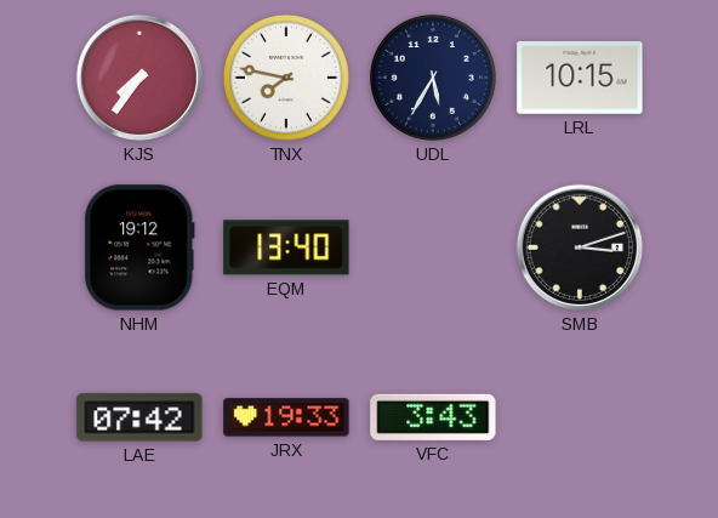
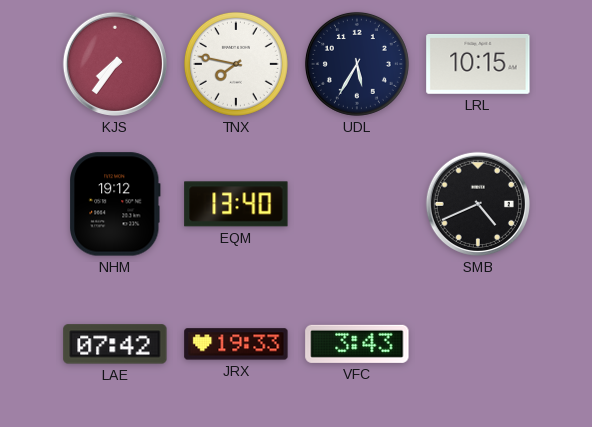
SMB: 3:12 -> 4:41
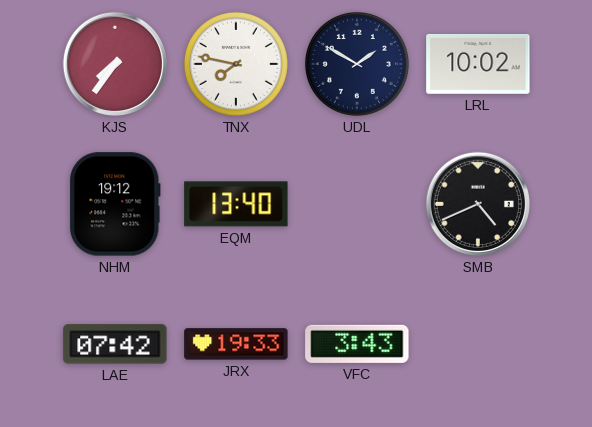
UDL: 5:35 -> 1:50
LRL: 10:15 -> 10:02
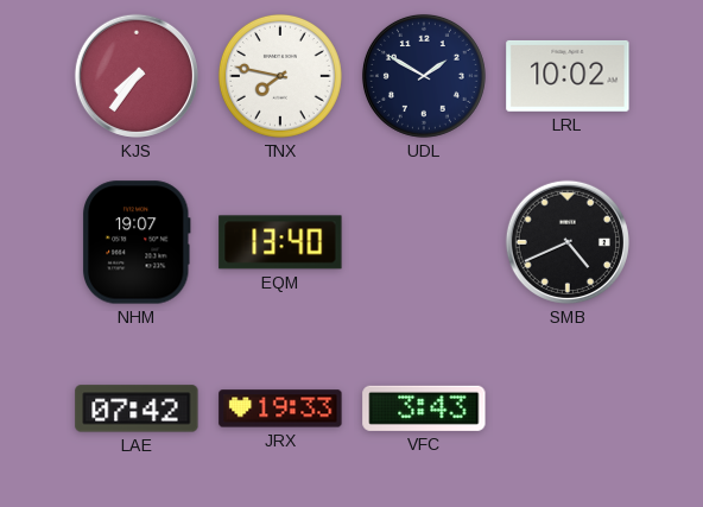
NHM: 19:12 -> 19:07
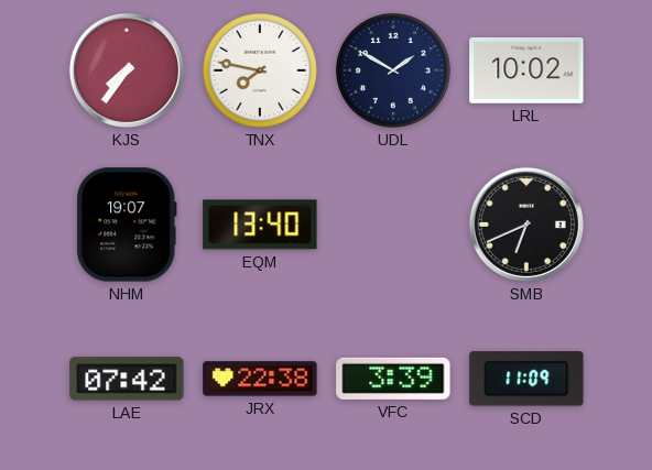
SMB: 4:41 -> 6:41
JRX: 19:33 -> 22:38
VFC: 3:43 -> 3:39
SCD: none -> 11:09
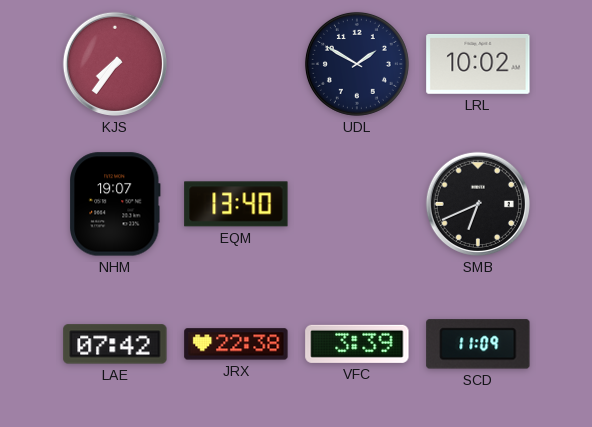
TNX: 7:47 -> none
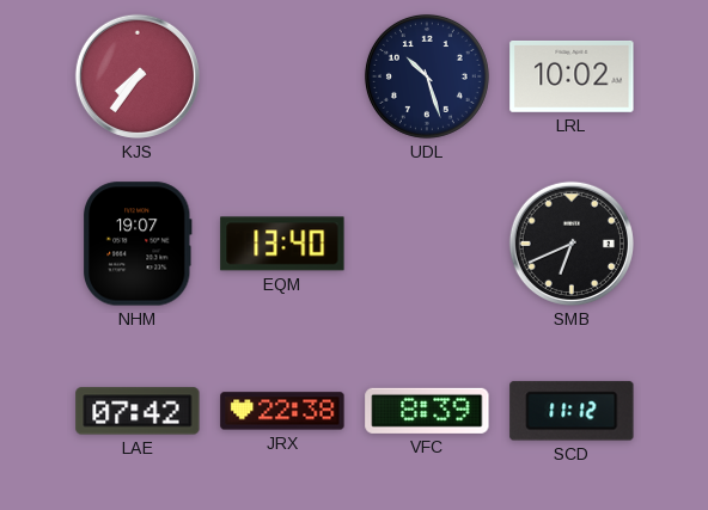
UDL: 1:50 -> 10:27
VFC: 3:39 -> 8:39
SCD: 11:09 -> 11:12
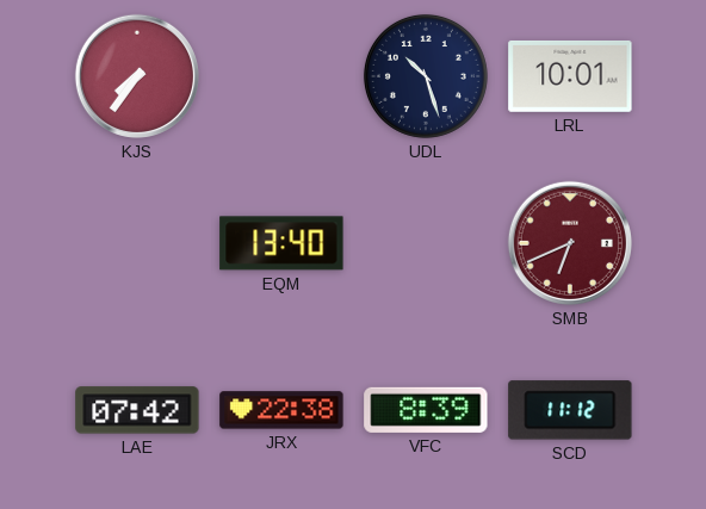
LRL: 10:02 -> 10:01
NHM: 19:07 -> none
SMB dial: black -> burgundy
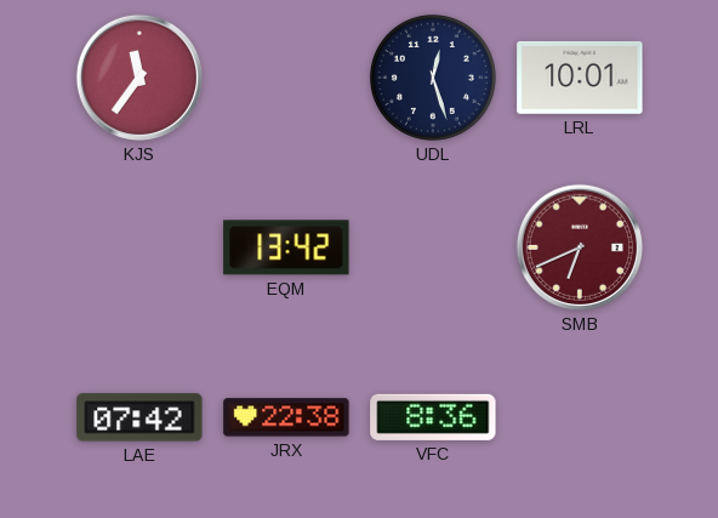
KJS: 7:36 -> 11:36
UDL: 10:27 -> 12:27
EQM: 13:40 -> 13:42
VFC: 8:39 -> 8:36
SCD: 11:12 -> none
